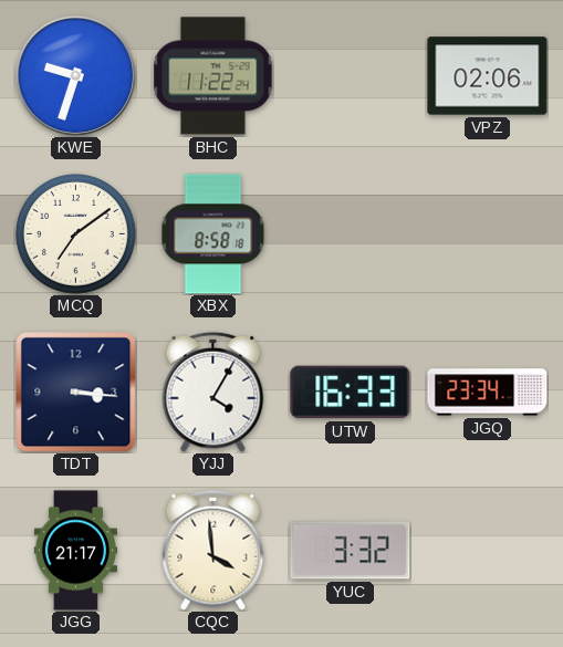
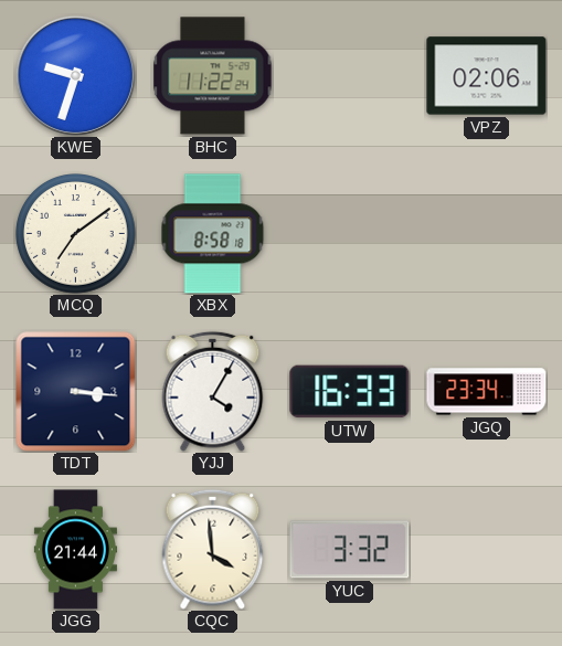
JGG: 21:17 -> 21:44
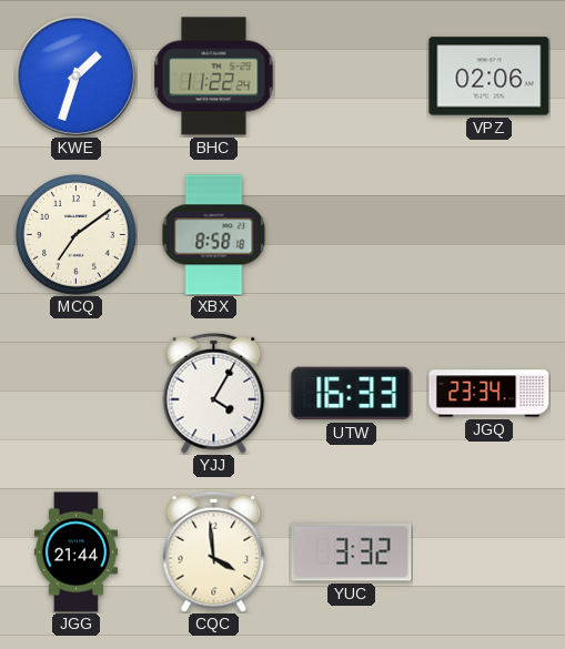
KWE: 9:33 -> 1:33
TDT: 3:16 -> none
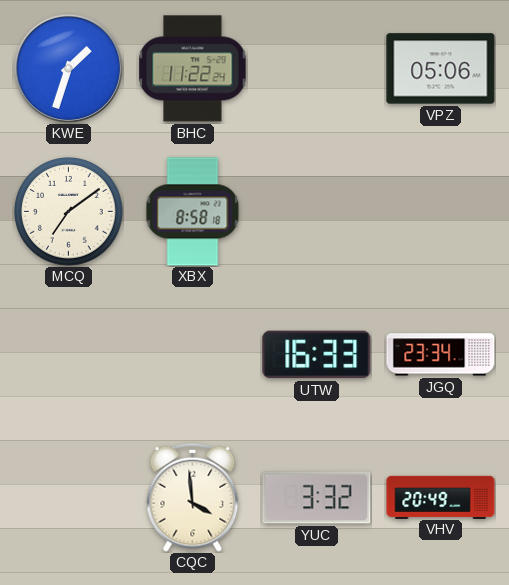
VPZ: 02:06 -> 05:06
YJJ: 4:05 -> none
JGG: 21:44 -> none
VHV: none -> 20:49
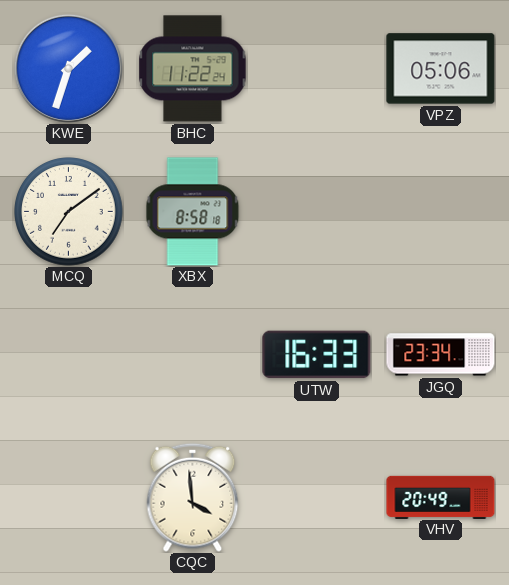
YUC: 3:32 -> none
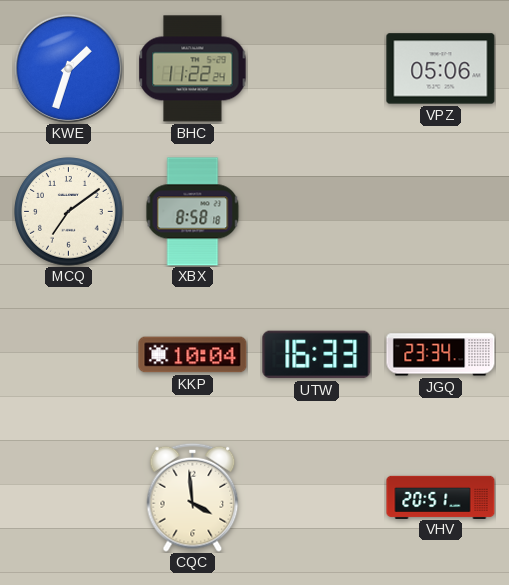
KKP: none -> 10:04
VHV: 20:49 -> 20:51
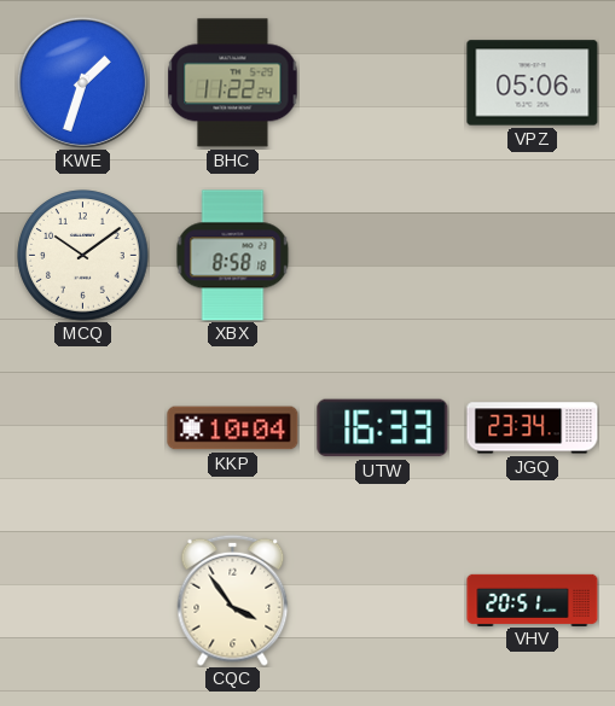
MCQ: 7:09 -> 10:09
CQC: 3:59 -> 3:54
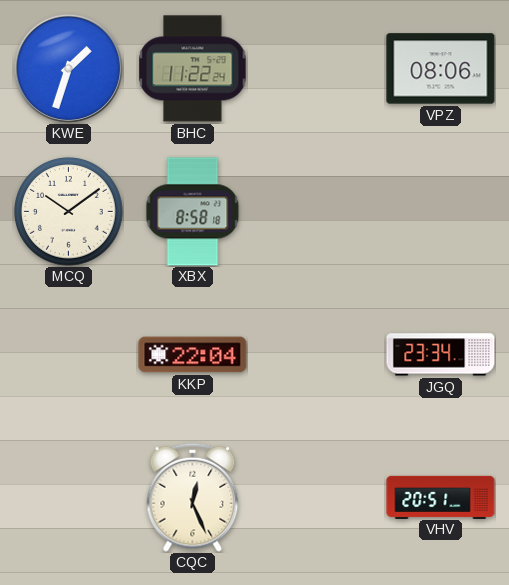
VPZ: 05:06 -> 08:06
KKP: 10:04 -> 22:04
UTW: 16:33 -> none
CQC: 3:54 -> 12:26
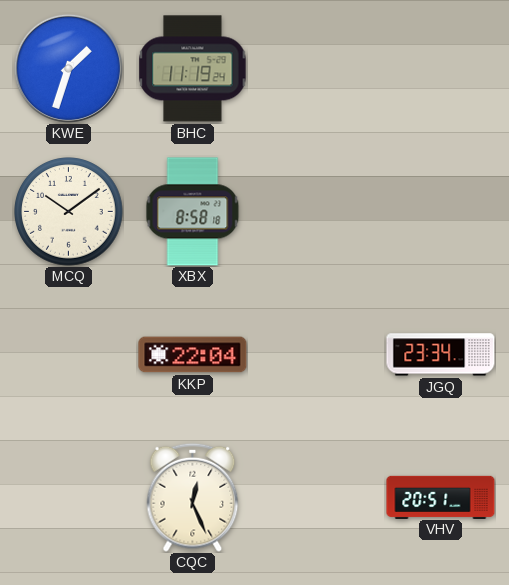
BHC: 11:22 -> 11:19
VPZ: 08:06 -> none
